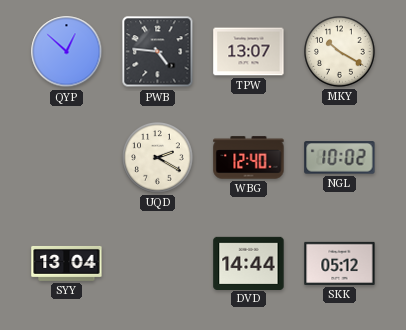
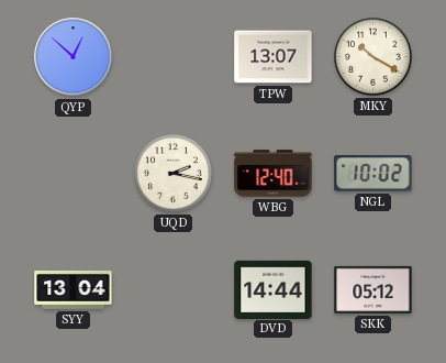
PWB: 4:46 -> none
UQD: 2:20 -> 2:17
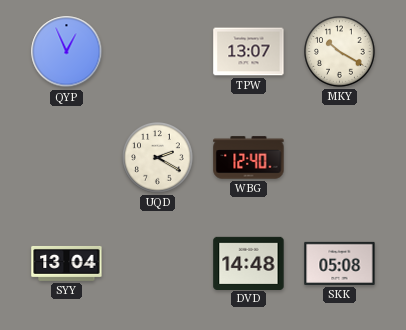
QYP: 12:52 -> 12:56
UQD: 2:17 -> 2:20
NGL: 10:02 -> none
DVD: 14:44 -> 14:48
SKK: 05:12 -> 05:08
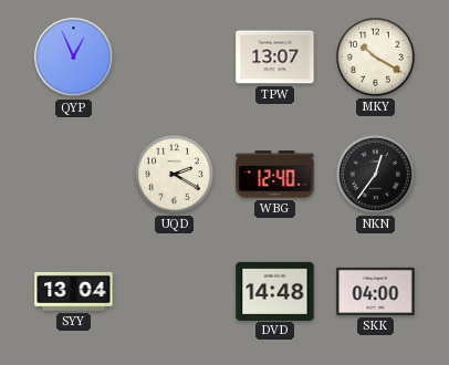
NKN: none -> 12:36
SKK: 05:08 -> 04:00
